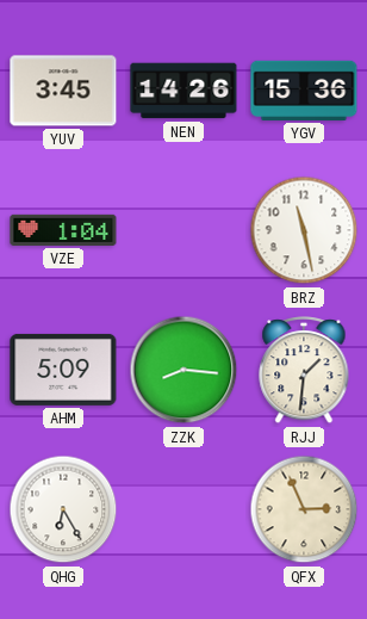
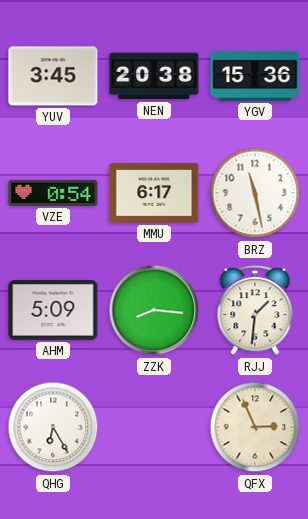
NEN: 14:26 -> 20:38
VZE: 1:04 -> 0:54
MMU: none -> 6:17
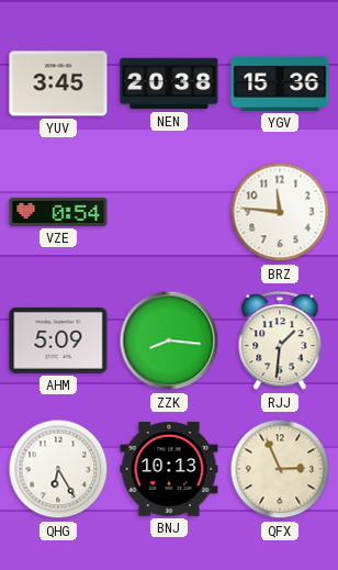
MMU: 6:17 -> none
BRZ: 11:28 -> 11:46
BNJ: none -> 10:13
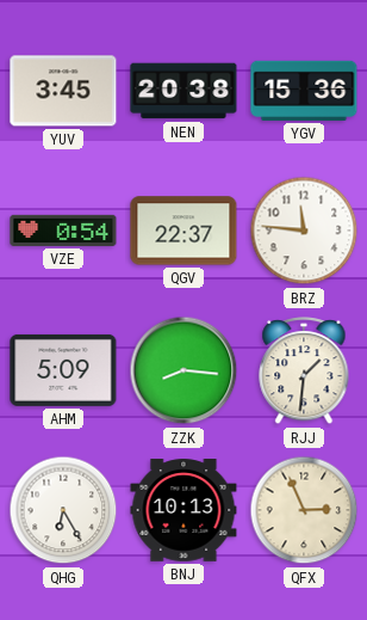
QGV: none -> 22:37
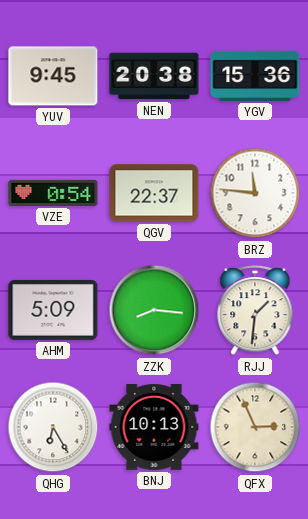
YUV: 3:45 -> 9:45
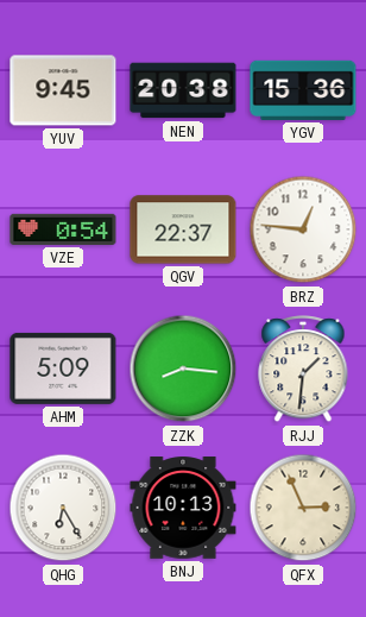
BRZ: 11:46 -> 12:46
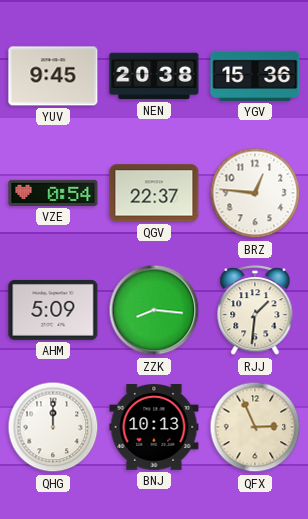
QHG: 6:25 -> 12:00
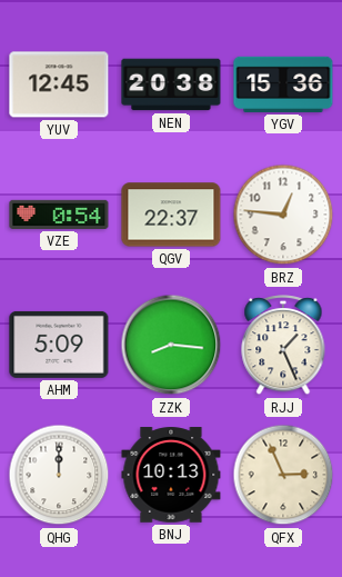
YUV: 9:45 -> 12:45
RJJ: 1:31 -> 1:26
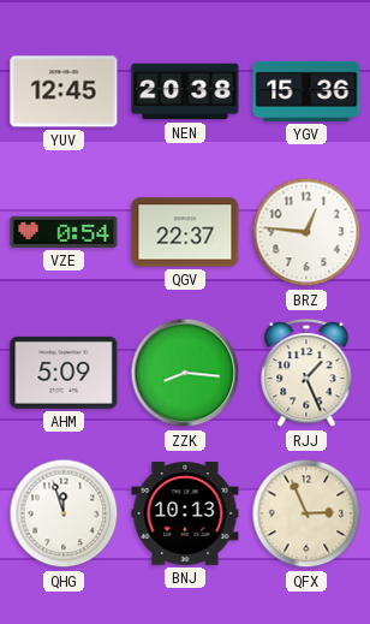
QHG: 12:00 -> 11:57
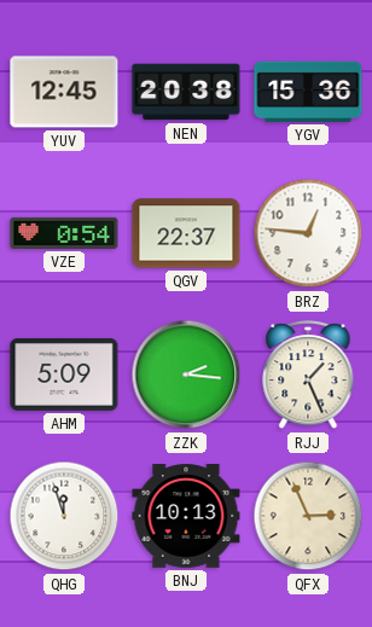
ZZK: 8:16 -> 2:16
